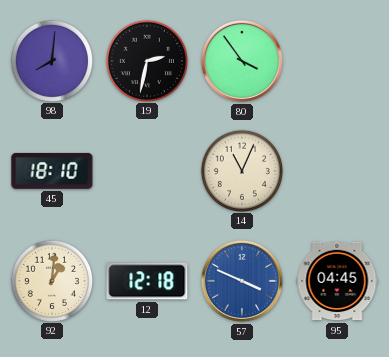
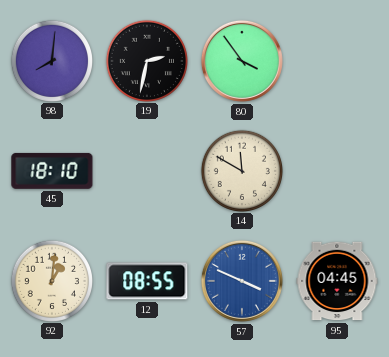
14: 11:04 -> 11:50
12: 12:18 -> 08:55
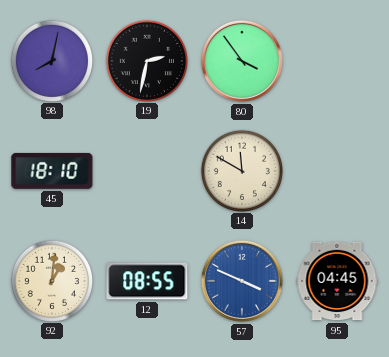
98: 8:01 -> 8:02
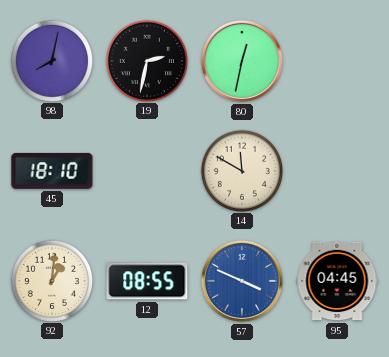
80: 3:54 -> 12:32
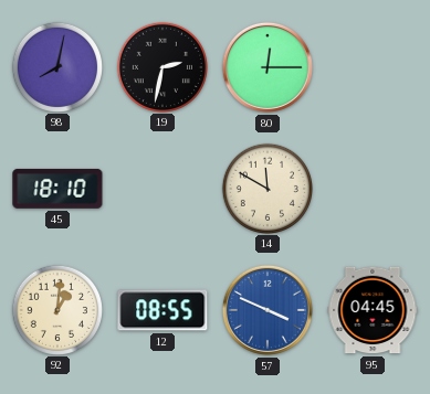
80: 12:32 -> 12:15
